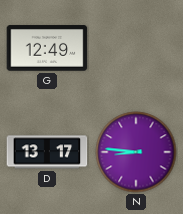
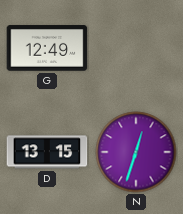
D: 13:17 -> 13:15
N: 8:46 -> 12:33
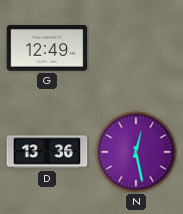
D: 13:15 -> 13:36
N: 12:33 -> 12:28
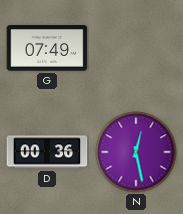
G: 12:49 -> 07:49
D: 13:36 -> 00:36
